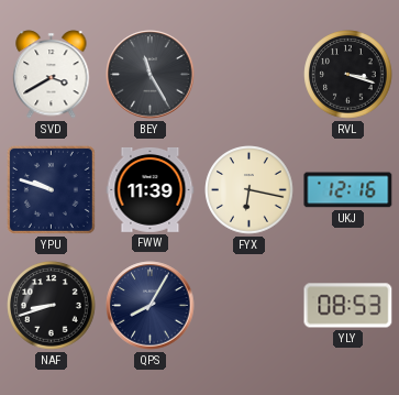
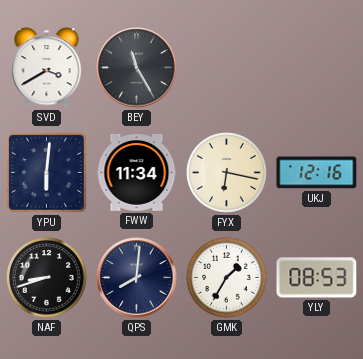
RVL: 3:18 -> none
YPU: 9:48 -> 6:01
FWW: 11:39 -> 11:34
QPS: 8:05 -> 8:01
GMK: none -> 1:35
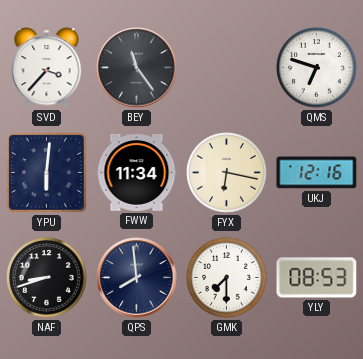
SVD: 3:40 -> 3:37
BEY: 11:25 -> 11:24
QMS: none -> 6:48
QPS: 8:01 -> 7:59
GMK: 1:35 -> 7:30
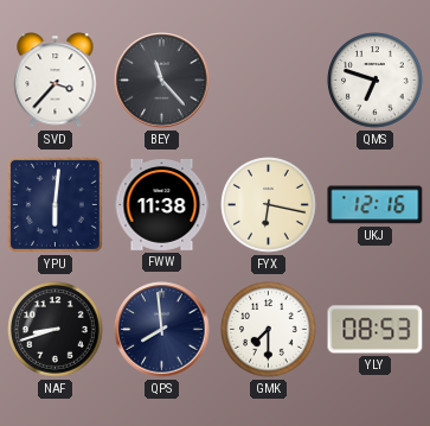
BEY: 11:24 -> 11:23
FWW: 11:34 -> 11:38
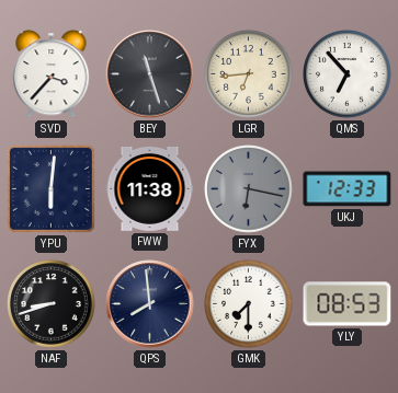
BEY: 11:23 -> 11:27
LGR: none -> 6:44
QMS: 6:48 -> 6:53
FYX dial: cream -> grey
UKJ: 12:16 -> 12:33
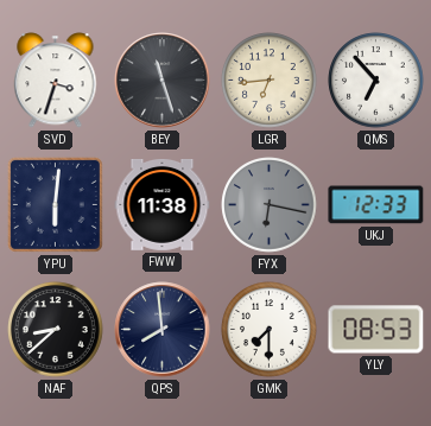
SVD: 3:37 -> 3:33
NAF: 8:42 -> 8:38
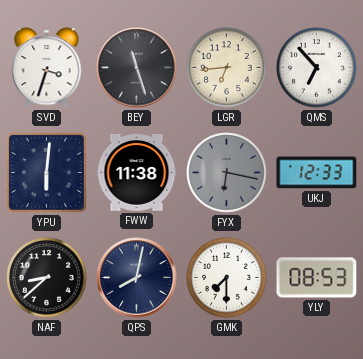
QPS: 7:59 -> 8:02
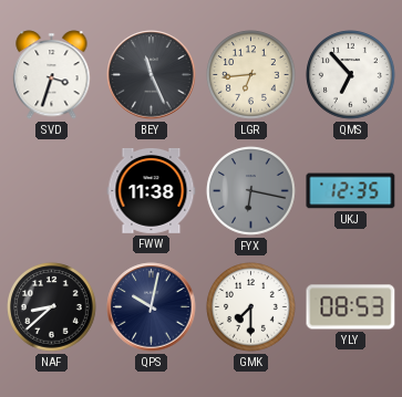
BEY: 11:27 -> 11:26
YPU: 6:01 -> none
UKJ: 12:33 -> 12:35
QPS: 8:02 -> 10:02
